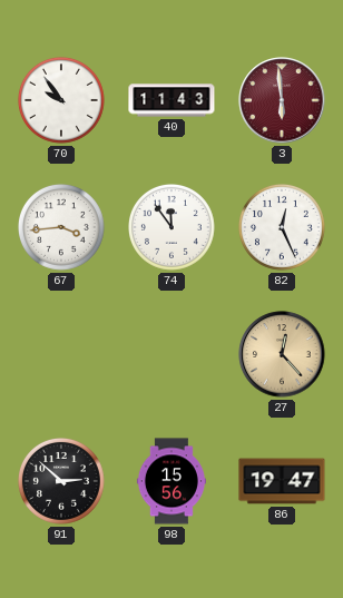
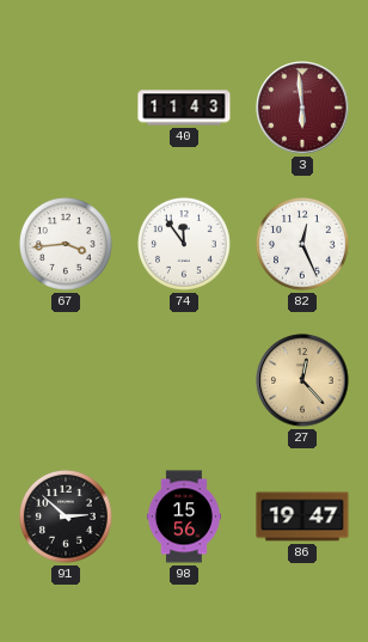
70: 9:54 -> none
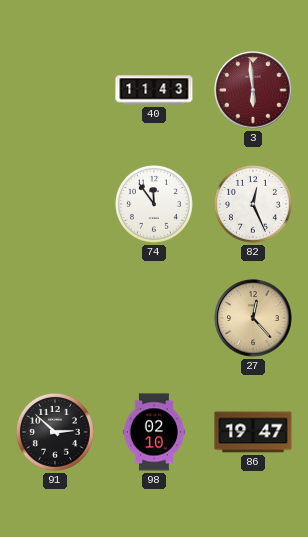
67: 3:44 -> none
98: 15:56 -> 02:10
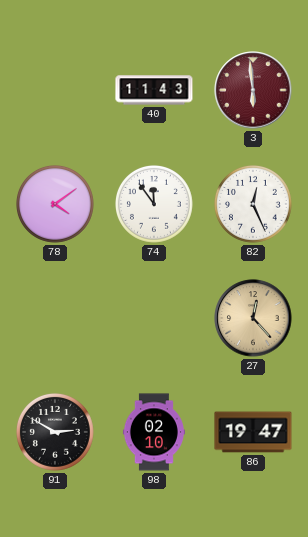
78: none -> 4:09
91: 2:52 -> 2:50
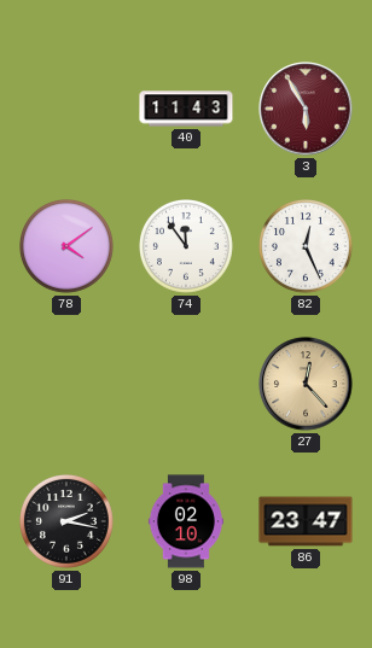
3: 5:59 -> 5:55
91: 2:50 -> 2:17
86: 19:47 -> 23:47
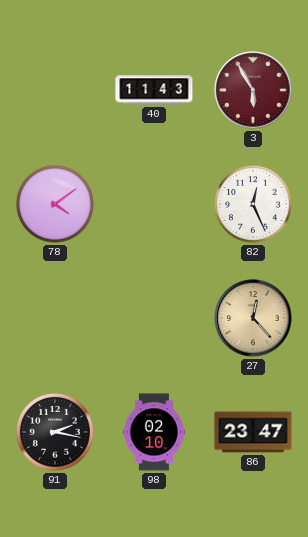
74: 11:54 -> none
